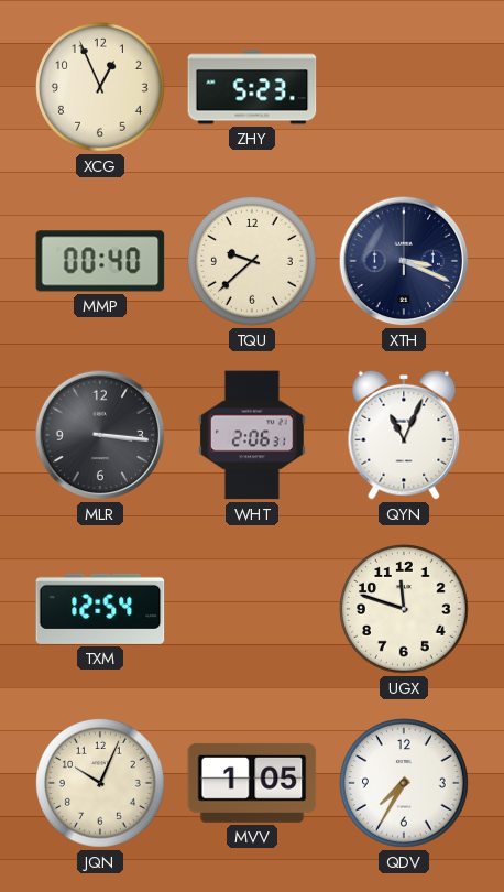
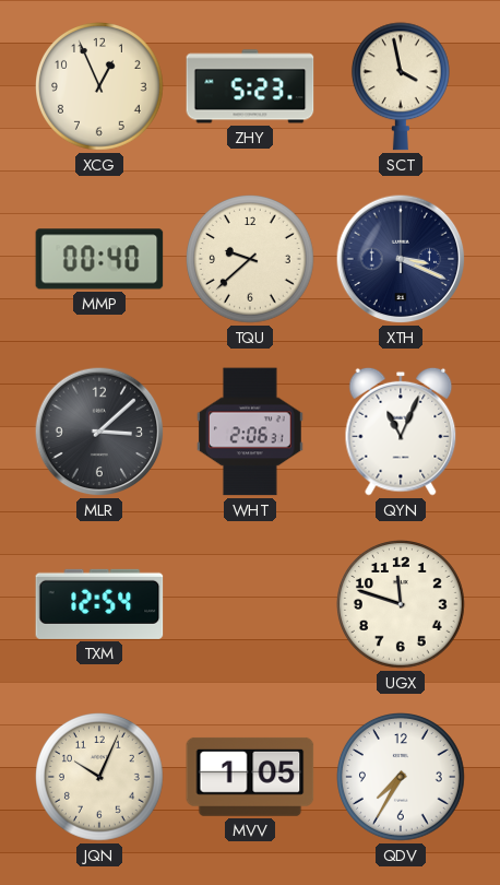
SCT: none -> 3:58
MLR: 3:16 -> 3:08
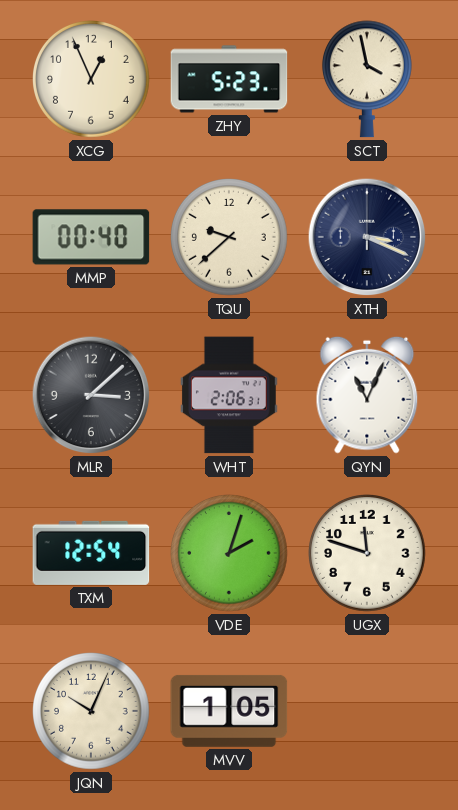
VDE: none -> 2:03
QDV: 7:35 -> none
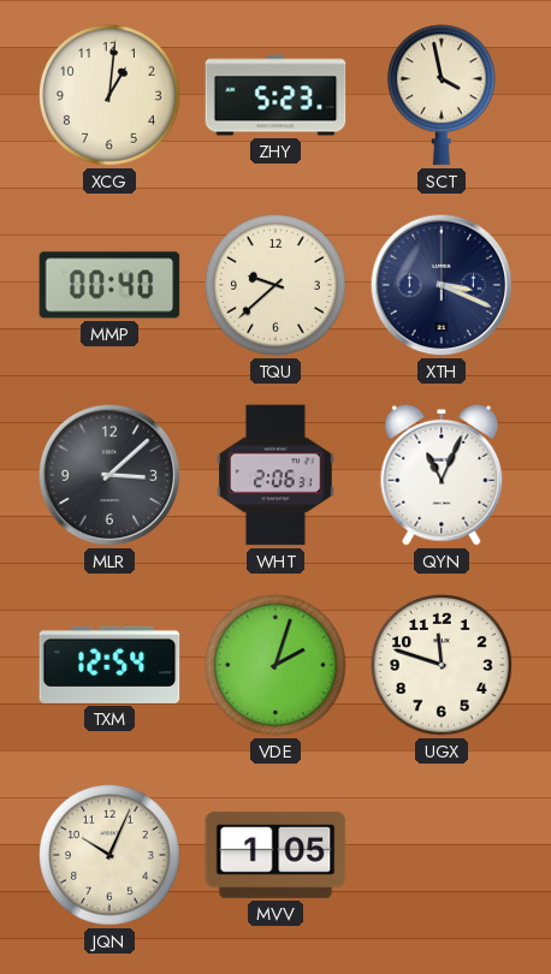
XCG: 12:56 -> 1:01
